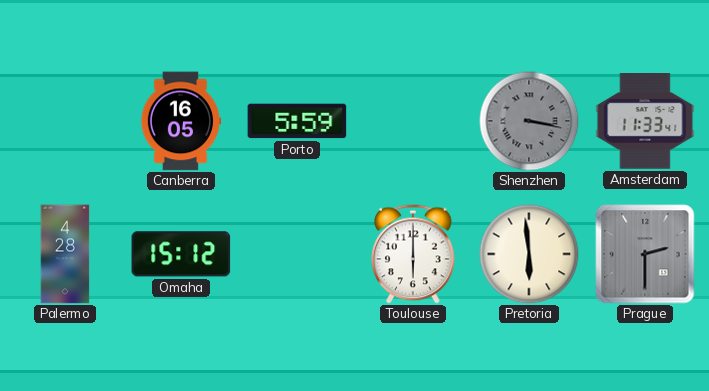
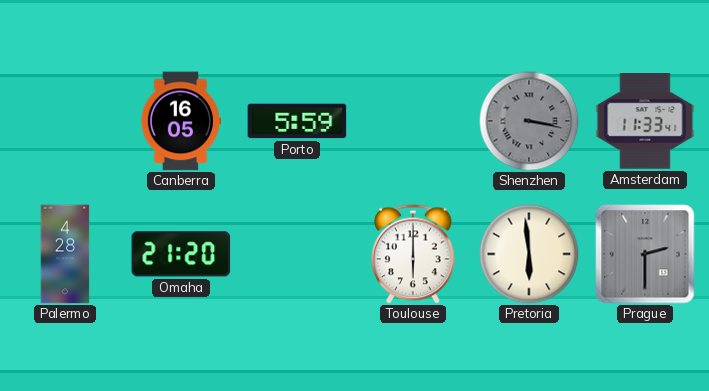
Omaha: 15:12 -> 21:20
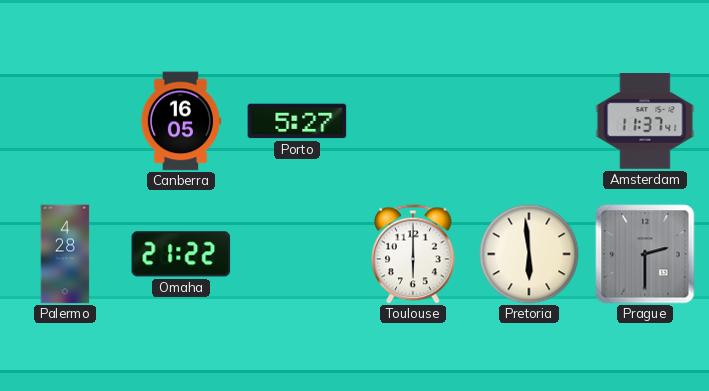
Porto: 5:59 -> 5:27
Shenzhen: 3:17 -> none
Amsterdam: 11:33 -> 11:37
Omaha: 21:20 -> 21:22
